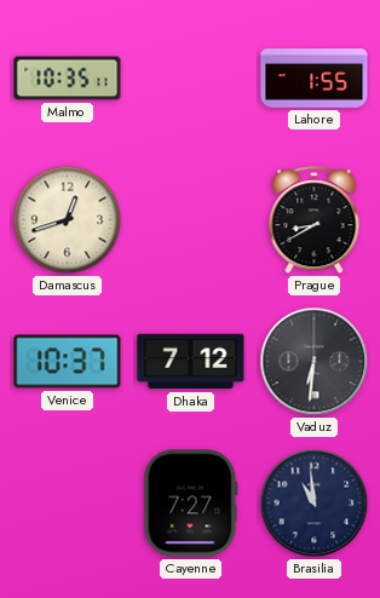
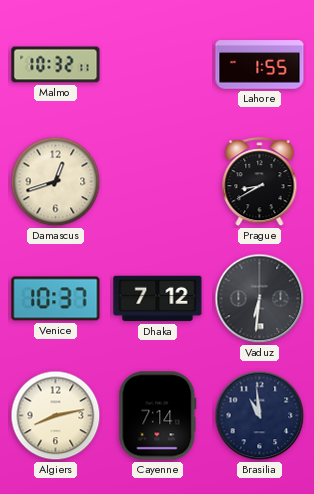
Malmo: 10:35 -> 10:32
Algiers: none -> 8:13
Cayenne: 7:27 -> 7:14
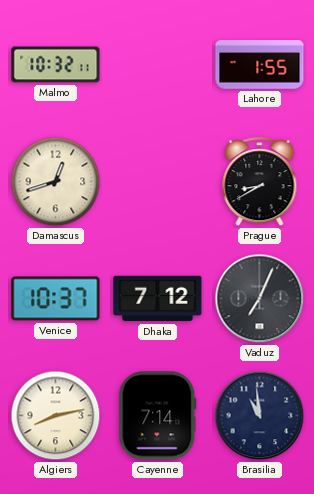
Vaduz: 6:31 -> 7:04
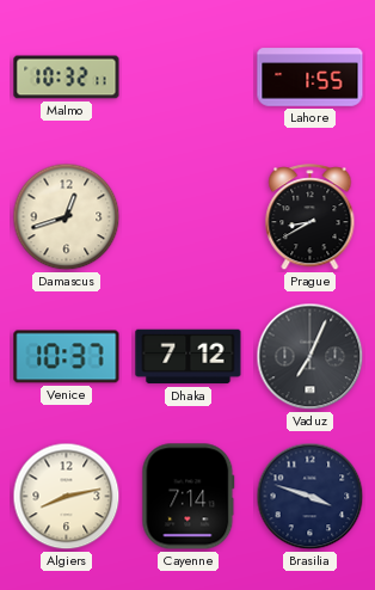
Brasilia: 10:59 -> 3:48
